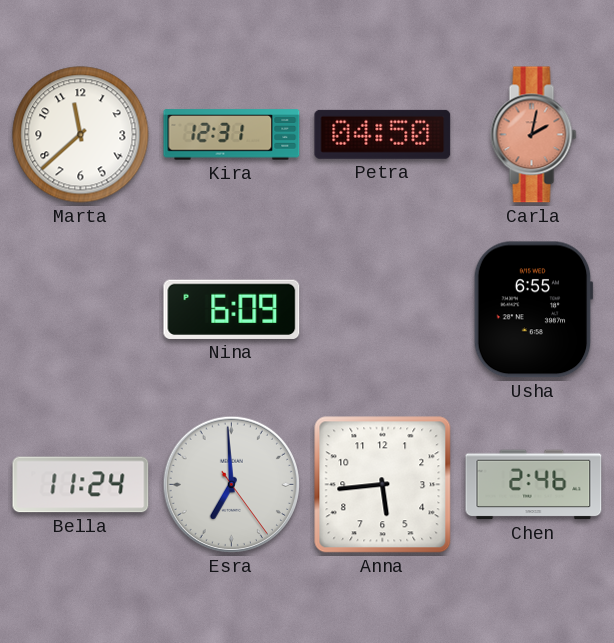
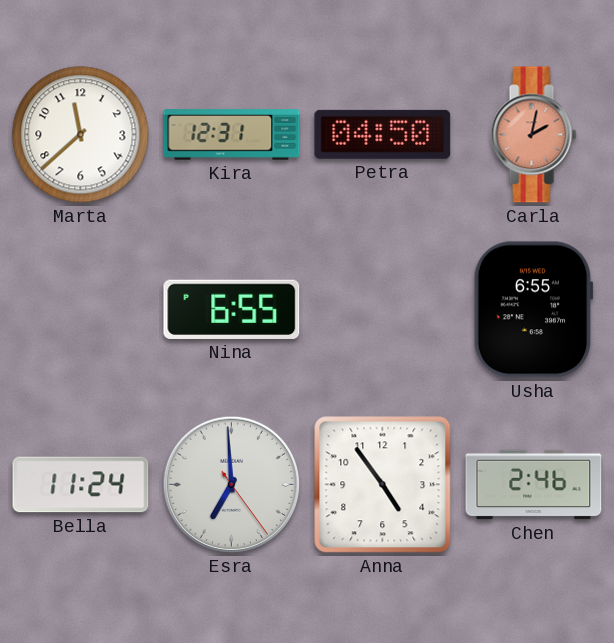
Nina: 6:09 -> 6:55
Anna: 5:44 -> 4:54
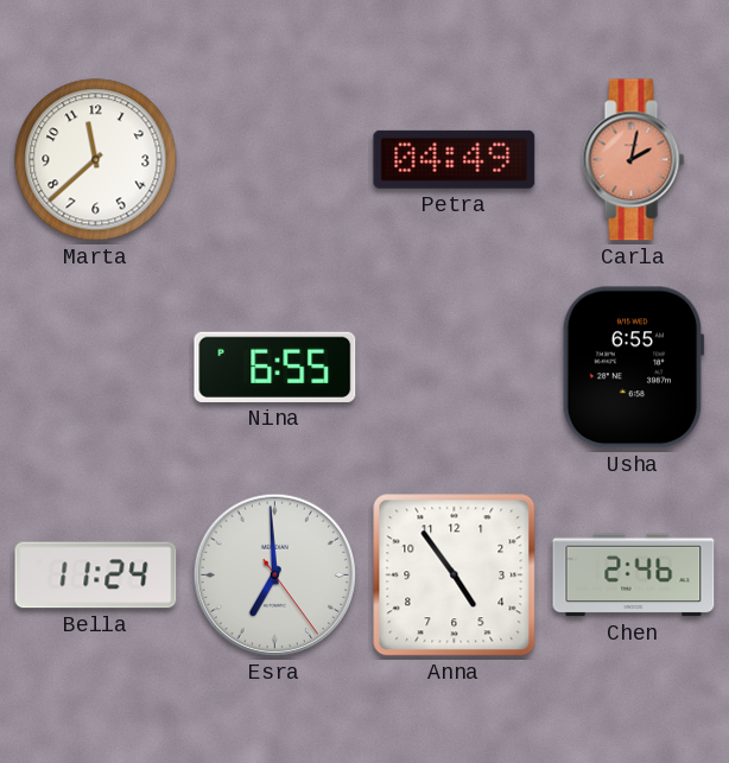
Kira: 12:31 -> none
Petra: 04:50 -> 04:49
